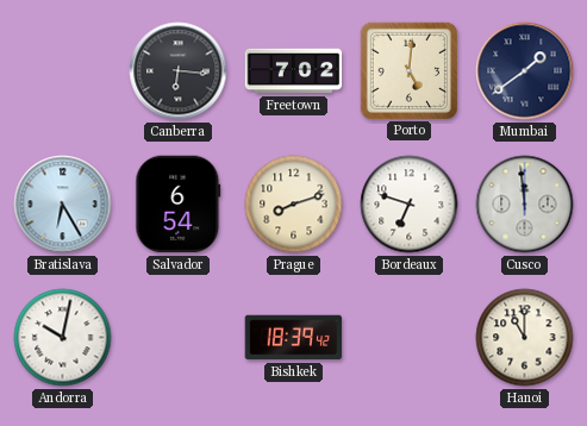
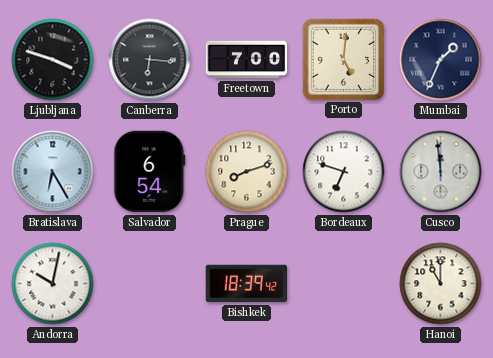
Ljubljana: none -> 3:48
Freetown: 7:02 -> 7:00
Mumbai: 1:39 -> 1:34
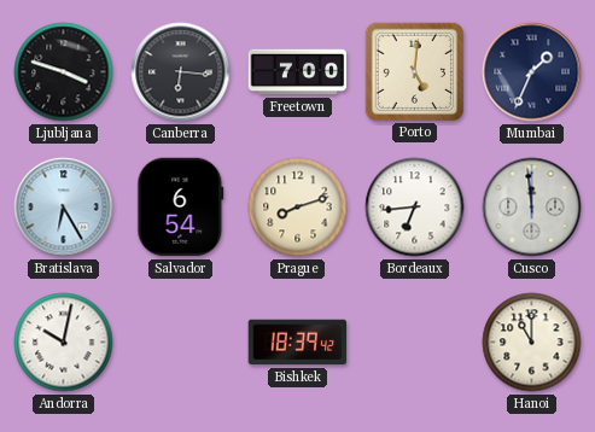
Bordeaux: 6:48 -> 6:44
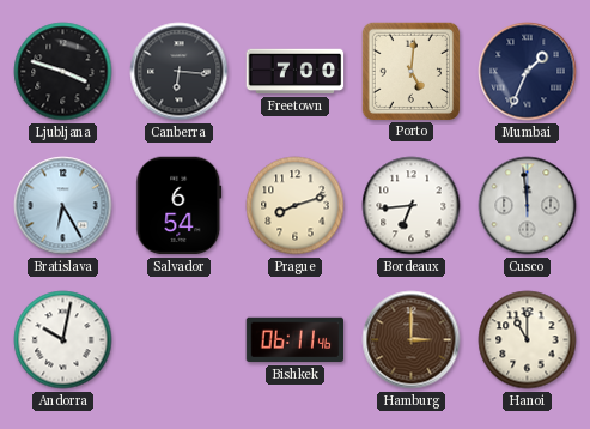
Bishkek: 18:39 -> 06:11
Hamburg: none -> 3:00
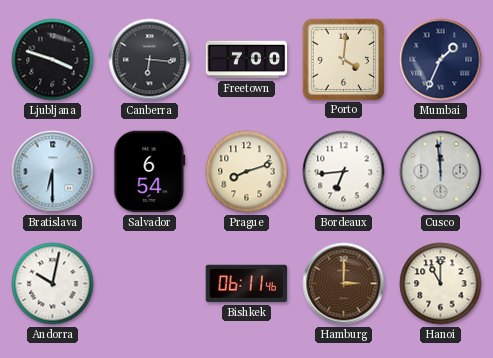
Porto: 5:01 -> 4:01
Bratislava: 6:25 -> 6:30
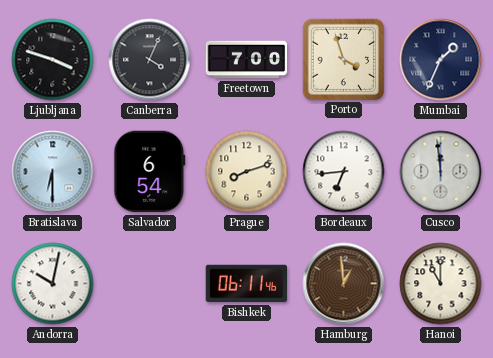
Canberra: 6:16 -> 4:04
Porto: 4:01 -> 3:57
Hamburg: 3:00 -> 12:59
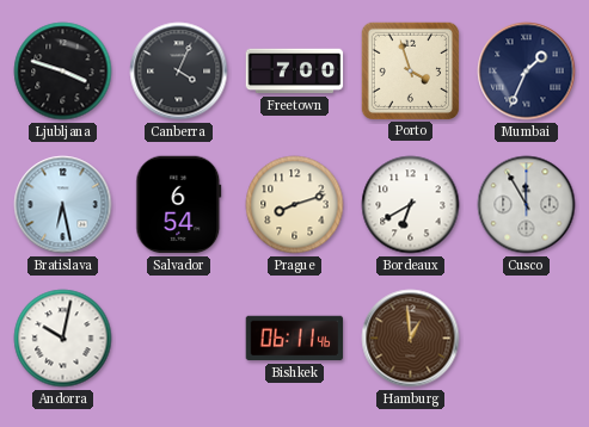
Bratislava: 6:30 -> 6:28
Bordeaux: 6:44 -> 6:40
Cusco: 11:59 -> 11:55
Hanoi: 11:00 -> none
